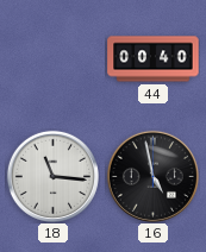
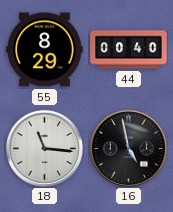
55: none -> 8:29
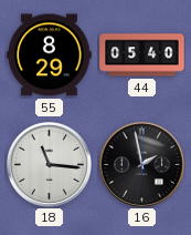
44: 00:40 -> 05:40
16: 4:58 -> 1:58
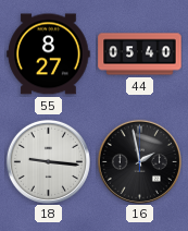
55: 8:29 -> 8:27
18: 11:16 -> 9:16
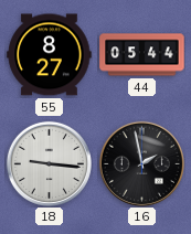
44: 05:40 -> 05:44
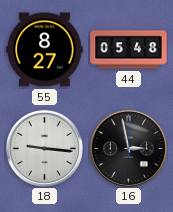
44: 05:44 -> 05:48
16: 1:58 -> 2:58
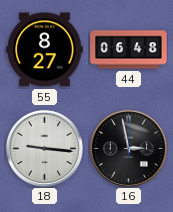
44: 05:48 -> 06:48
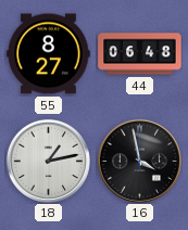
18: 9:16 -> 1:13
16: 2:58 -> 3:58
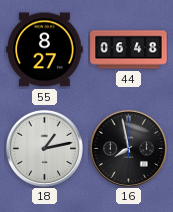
16: 3:58 -> 7:58
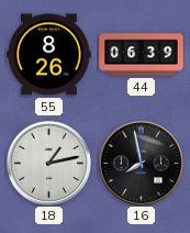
55: 8:27 -> 8:26
44: 06:48 -> 06:39
